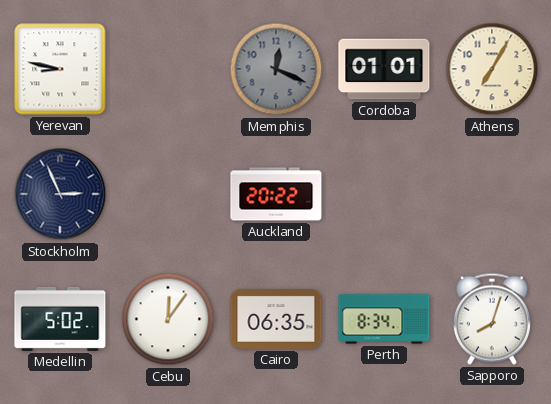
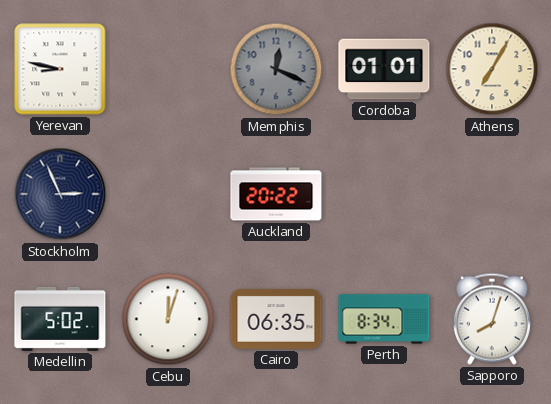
Cebu: 12:06 -> 12:03
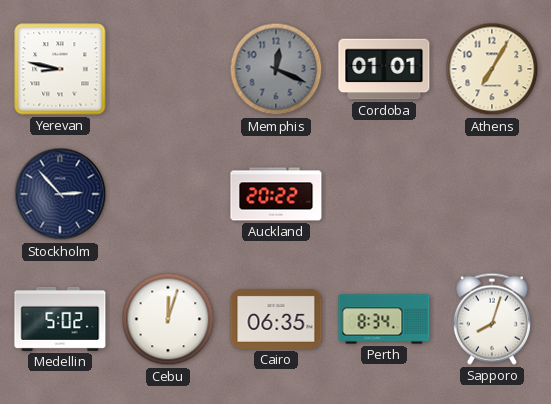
Stockholm: 2:56 -> 2:53
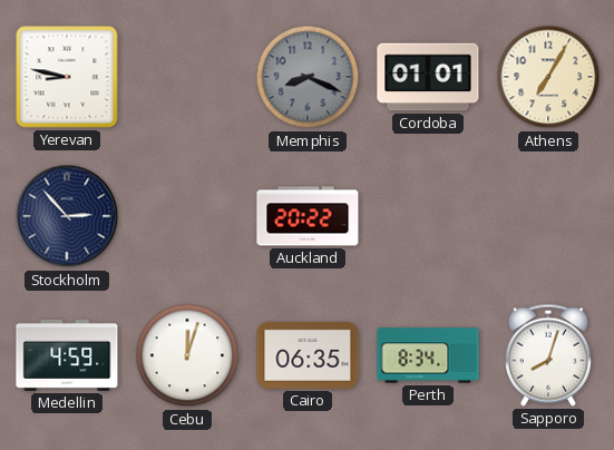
Memphis: 12:19 -> 8:19
Medellin: 5:02 -> 4:59
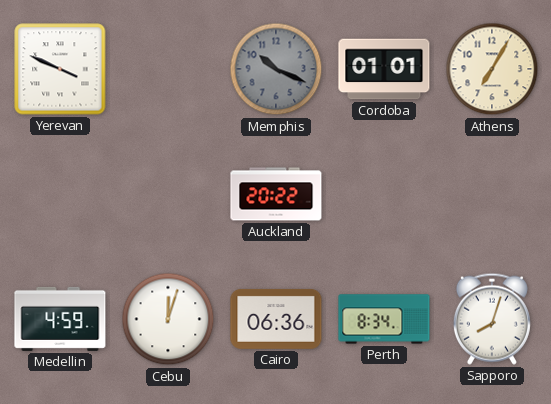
Yerevan: 8:47 -> 3:49
Memphis: 8:19 -> 10:19
Stockholm: 2:53 -> none
Cairo: 06:35 -> 06:36
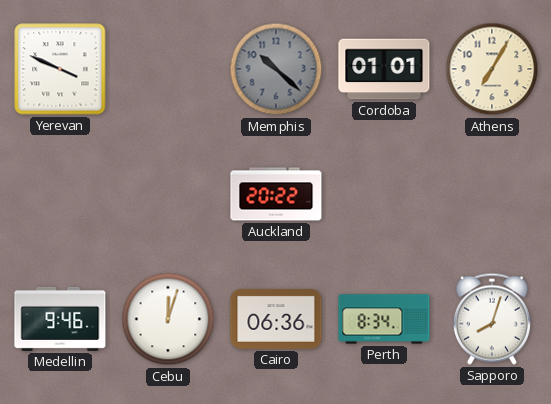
Memphis: 10:19 -> 10:22
Medellin: 4:59 -> 9:46
